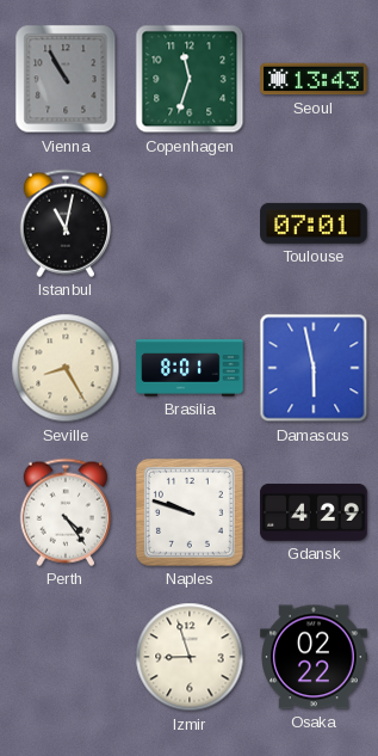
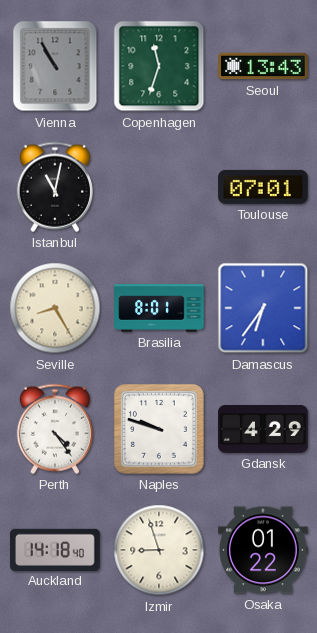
Damascus: 5:58 -> 6:36
Auckland: none -> 14:18
Osaka: 02:22 -> 01:22
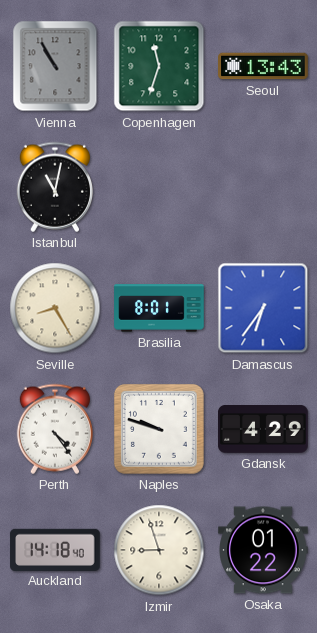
Toulouse: 07:01 -> none
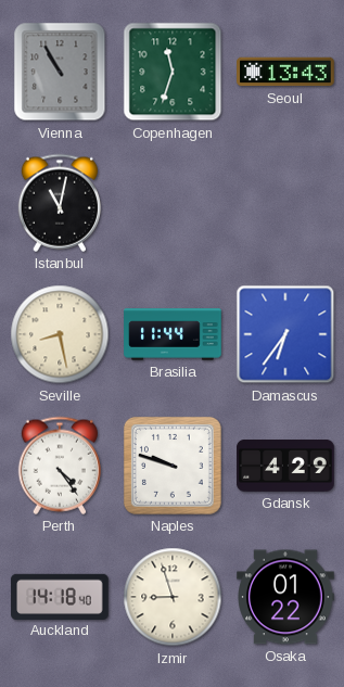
Seville: 8:25 -> 8:28
Brasilia: 8:01 -> 11:44
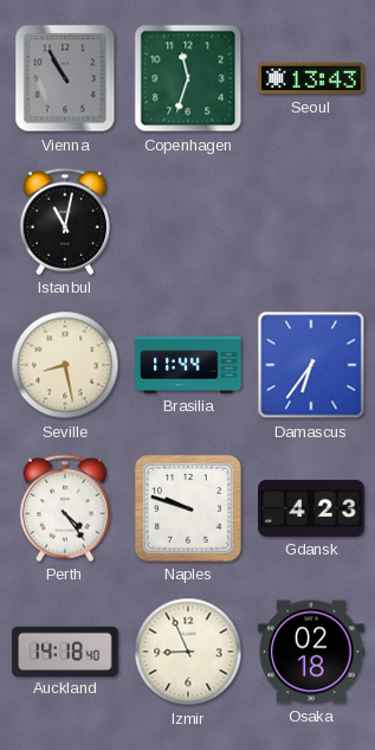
Gdansk: 4:29 -> 4:23
Izmir: 8:57 -> 8:56
Osaka: 01:22 -> 02:18
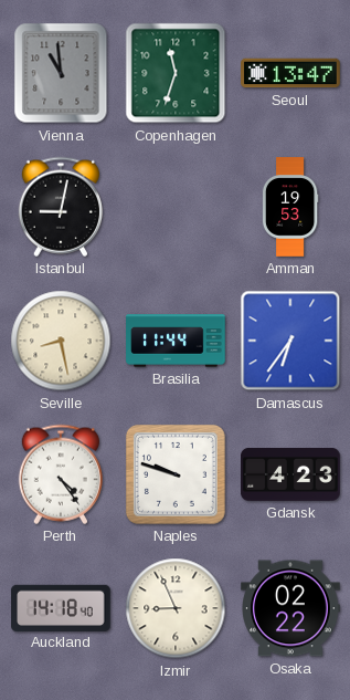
Vienna: 10:55 -> 10:59
Seoul: 13:43 -> 13:47
Istanbul: 11:02 -> 9:02
Amman: none -> 19:53
Osaka: 02:18 -> 02:22
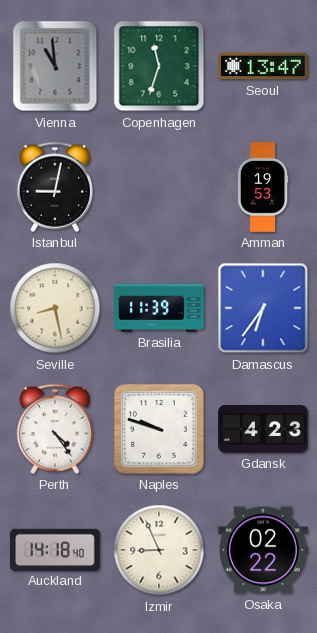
Brasilia: 11:44 -> 11:39
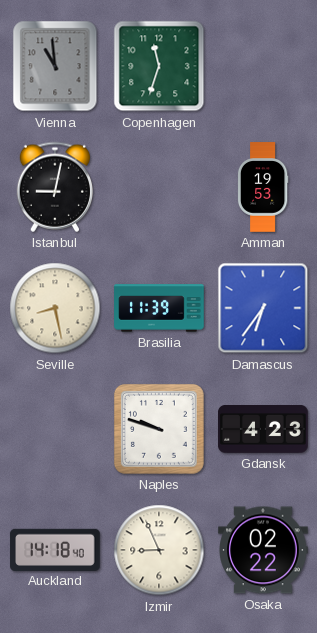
Seoul: 13:47 -> none
Perth: 4:24 -> none
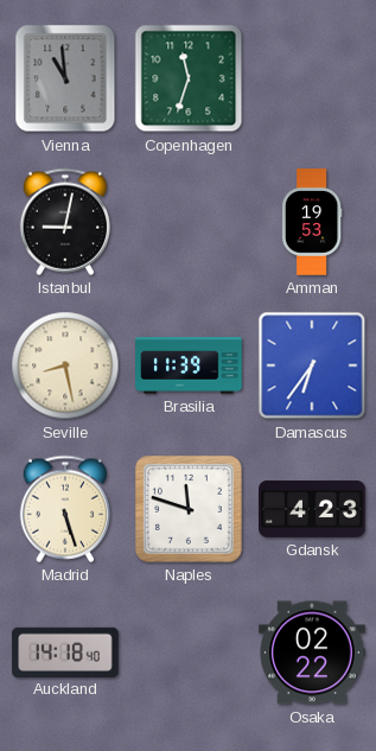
Madrid: none -> 5:27
Naples: 9:48 -> 11:48
Izmir: 8:56 -> none
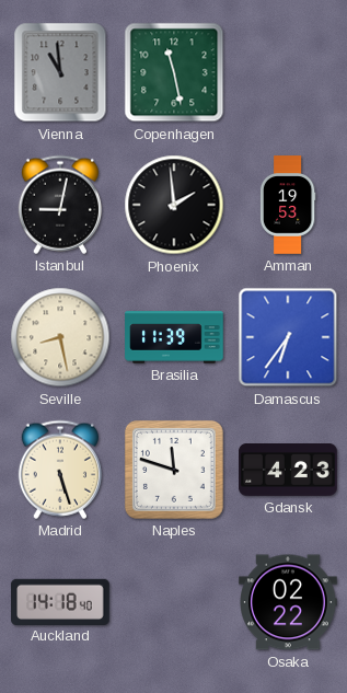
Copenhagen: 11:33 -> 11:28
Phoenix: none -> 1:59
